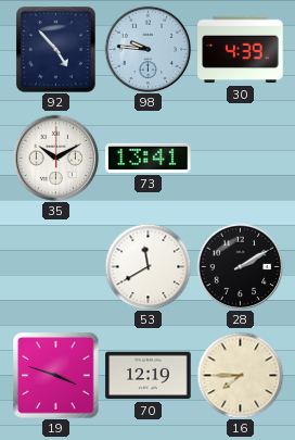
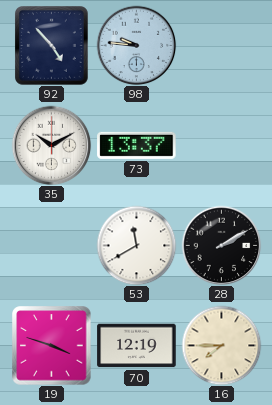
30: 4:39 -> none
73: 13:41 -> 13:37
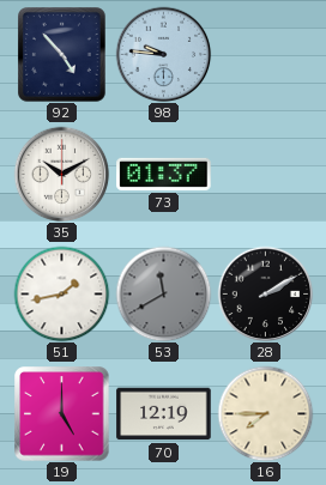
73: 13:37 -> 01:37
51: none -> 1:43
53 dial: white -> grey
19: 3:48 -> 5:00
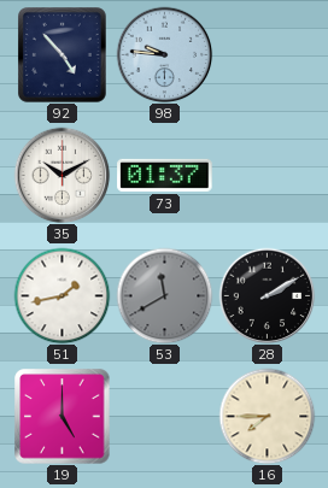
70: 12:19 -> none
